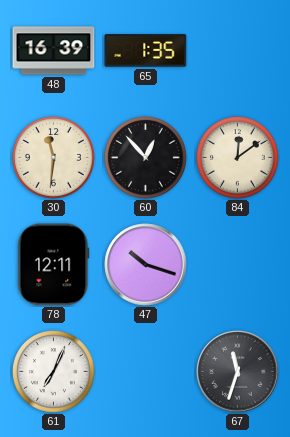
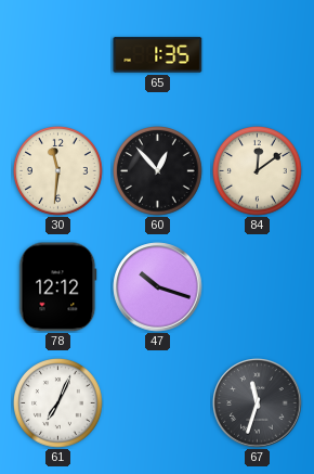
48: 16:39 -> none
78: 12:11 -> 12:12
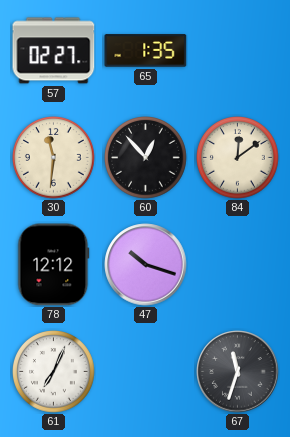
57: none -> 02:27
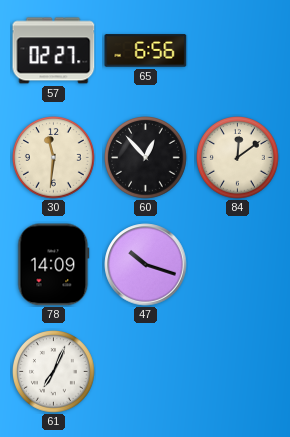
65: 1:35 -> 6:56
78: 12:12 -> 14:09
67: 11:33 -> none
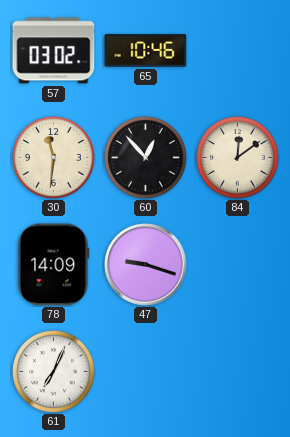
57: 02:27 -> 03:02
65: 6:56 -> 10:46
47: 10:18 -> 9:18
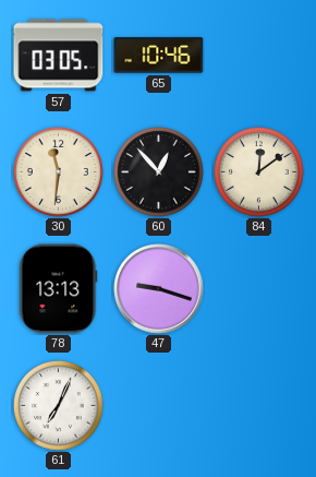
57: 03:02 -> 03:05
78: 14:09 -> 13:13
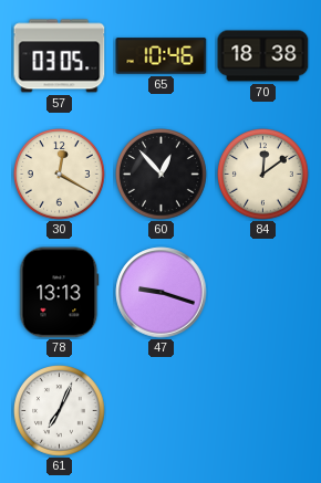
70: none -> 18:38
30: 11:31 -> 12:20
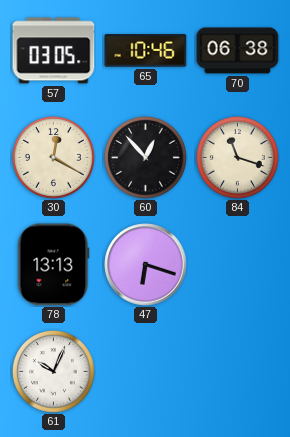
70: 18:38 -> 06:38
84: 12:09 -> 11:18
47: 9:18 -> 6:18
61: 7:04 -> 10:04
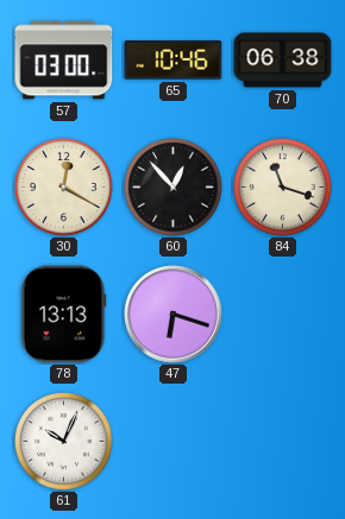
57: 03:05 -> 03:00
